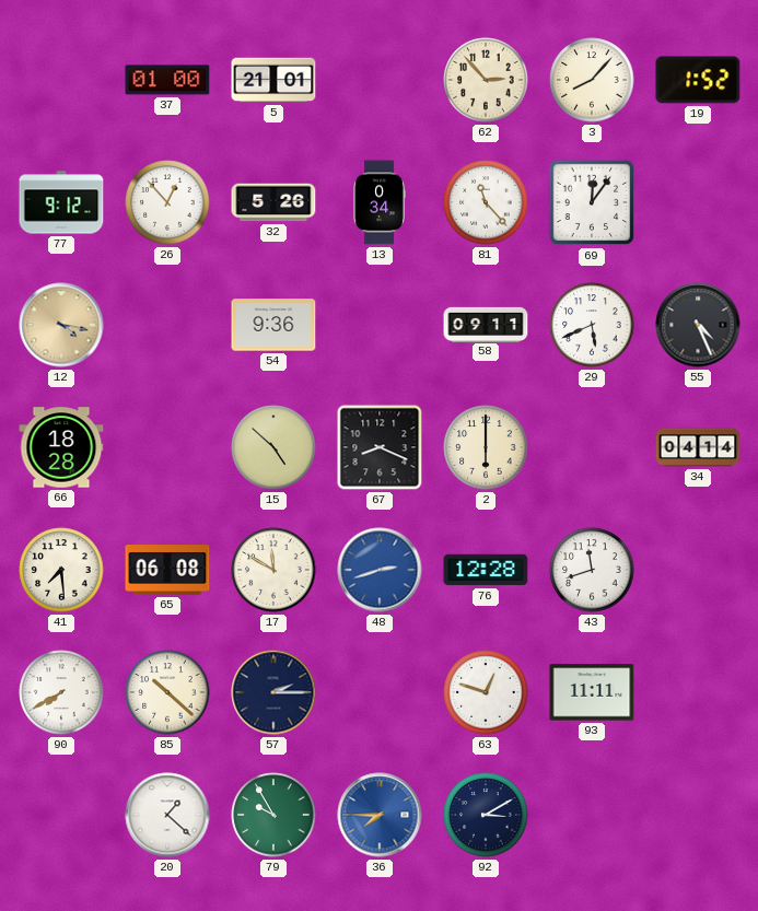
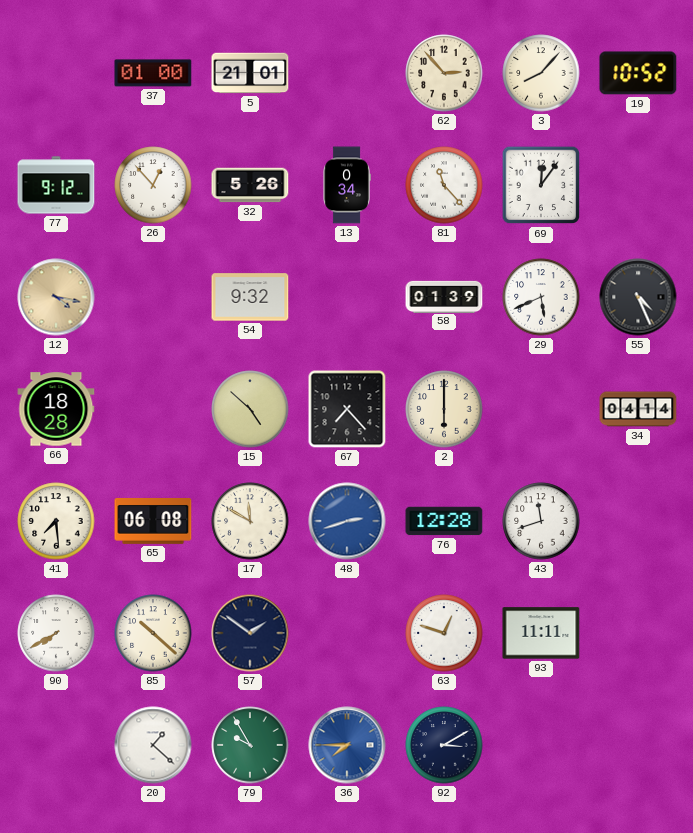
19: 1:52 -> 10:52
54: 9:36 -> 9:32
58: 09:11 -> 01:39
67: 8:19 -> 7:23
57: 2:15 -> 1:51
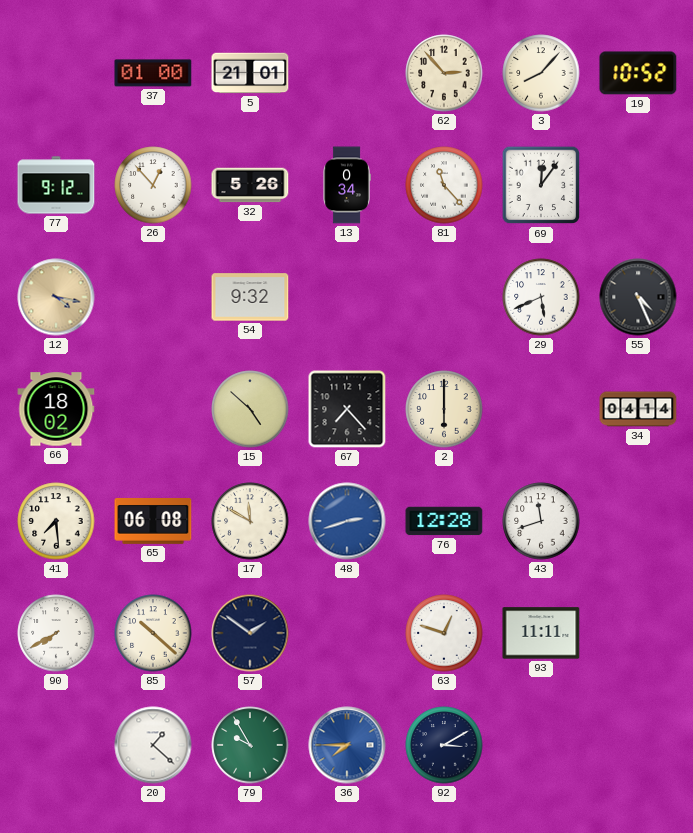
58: 01:39 -> none
66: 18:28 -> 18:02
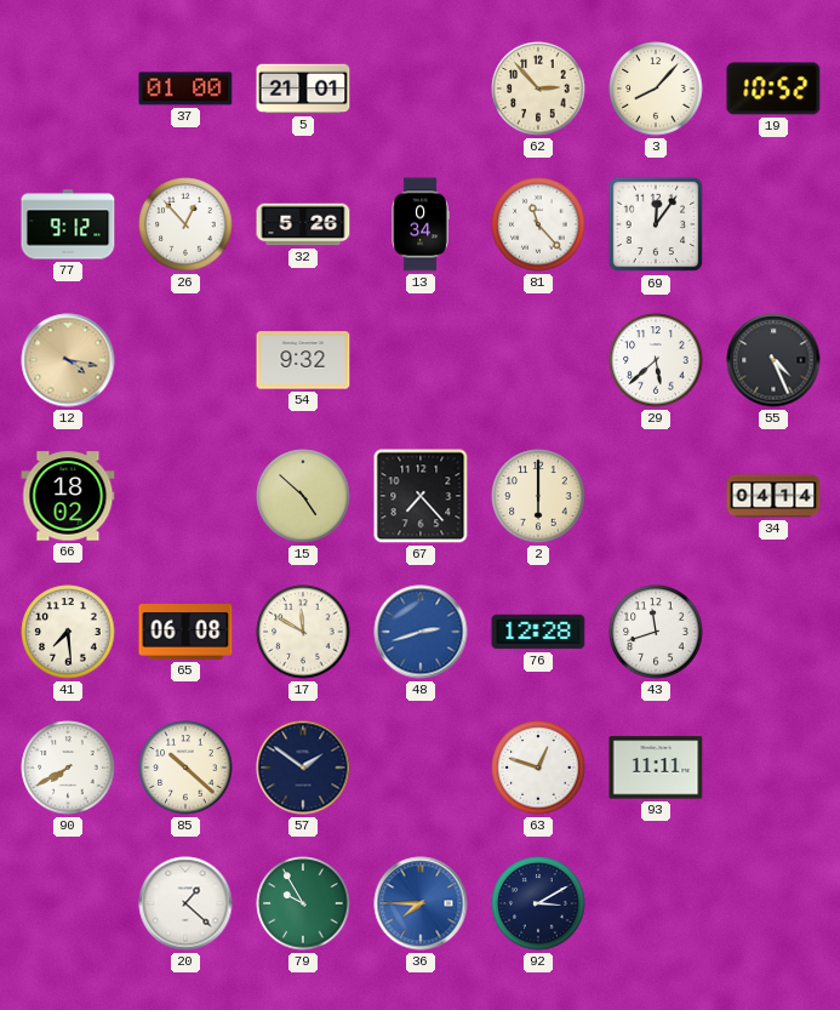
29: 5:41 -> 5:38
